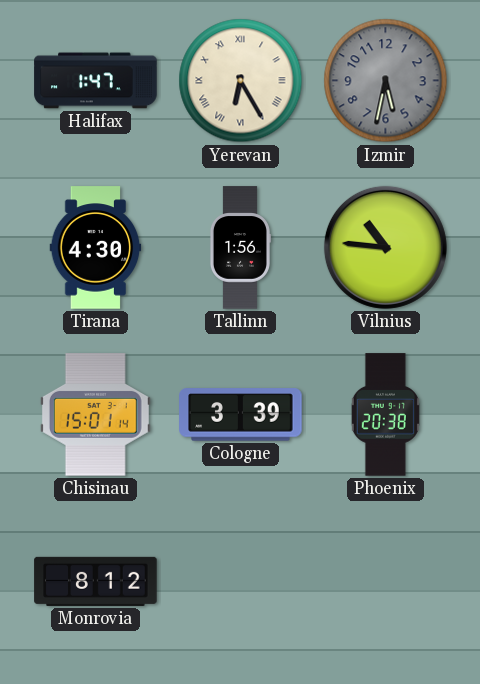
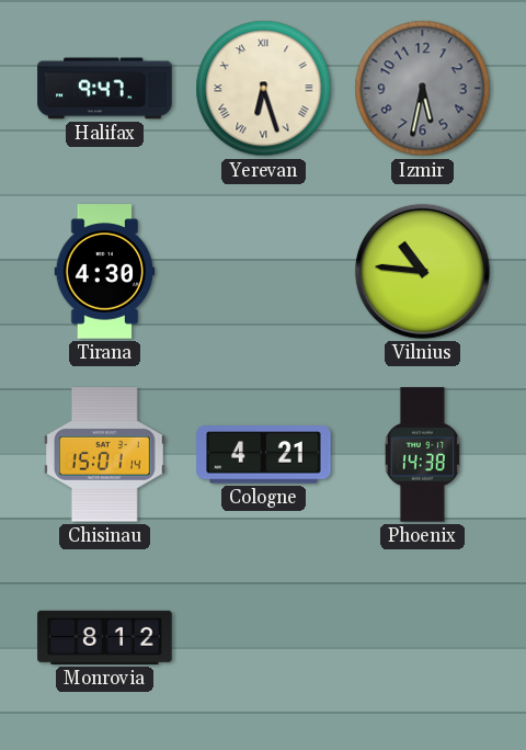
Halifax: 1:47 -> 9:47
Yerevan: 6:25 -> 6:27
Tallinn: 1:56 -> none
Cologne: 3:39 -> 4:21
Phoenix: 20:38 -> 14:38
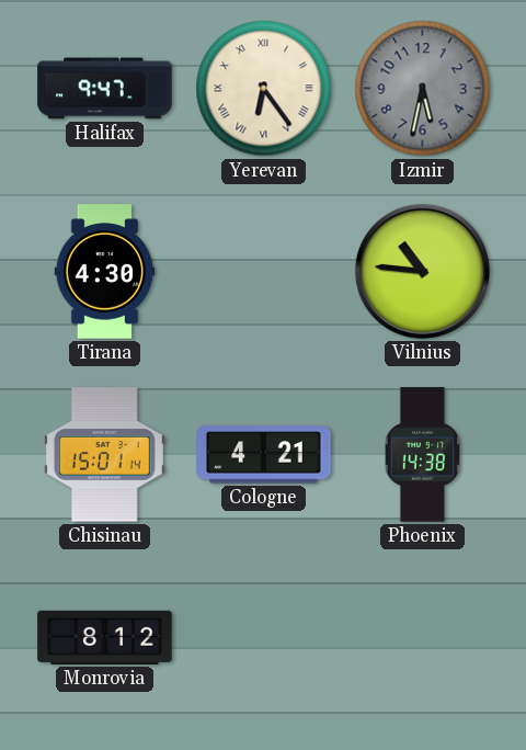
Yerevan: 6:27 -> 6:24
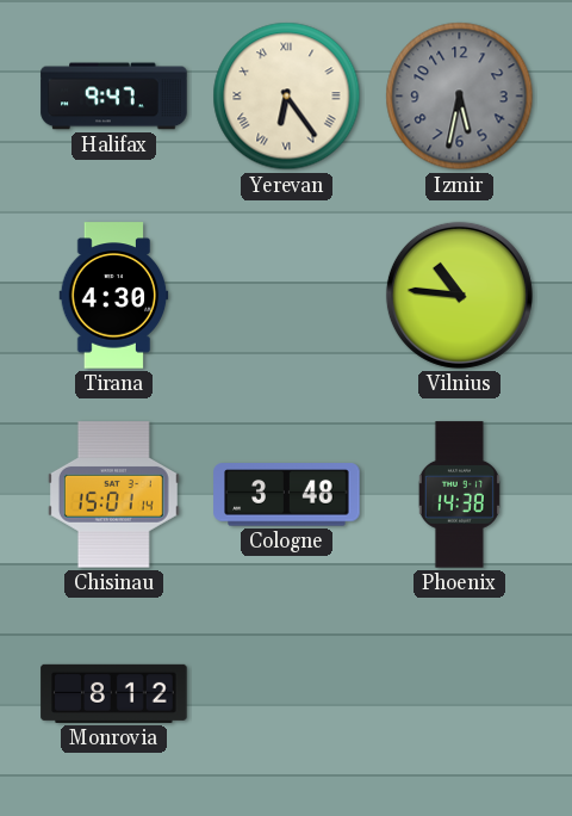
Cologne: 4:21 -> 3:48
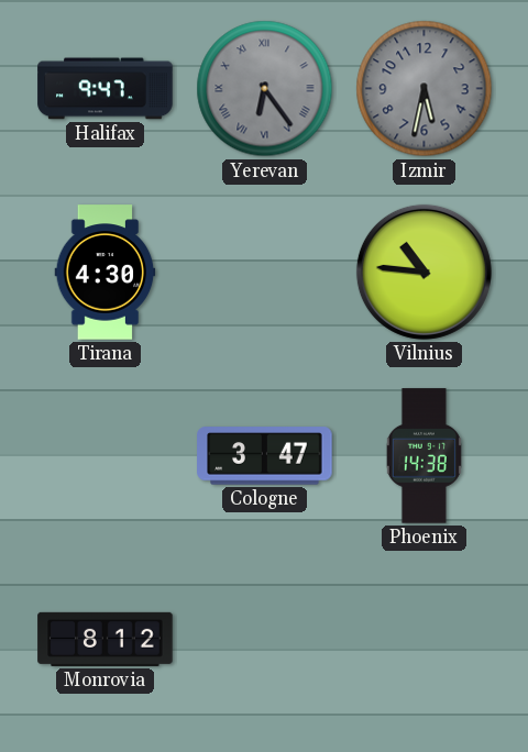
Yerevan dial: cream -> grey
Chisinau: 15:01 -> none
Cologne: 3:48 -> 3:47
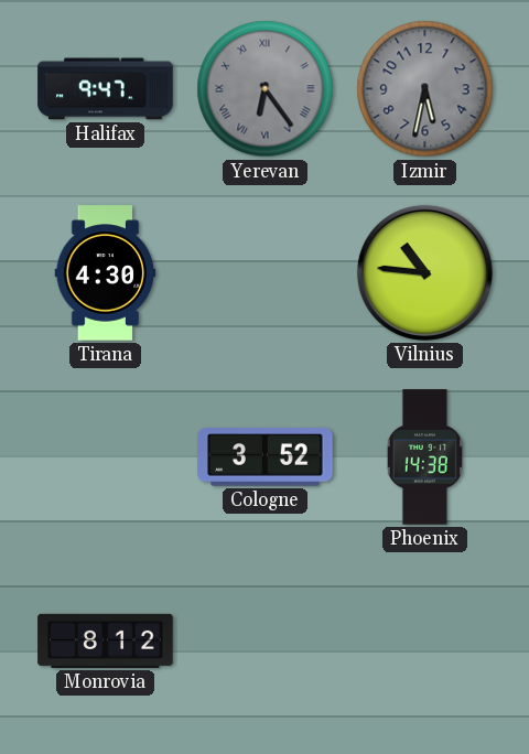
Cologne: 3:47 -> 3:52
